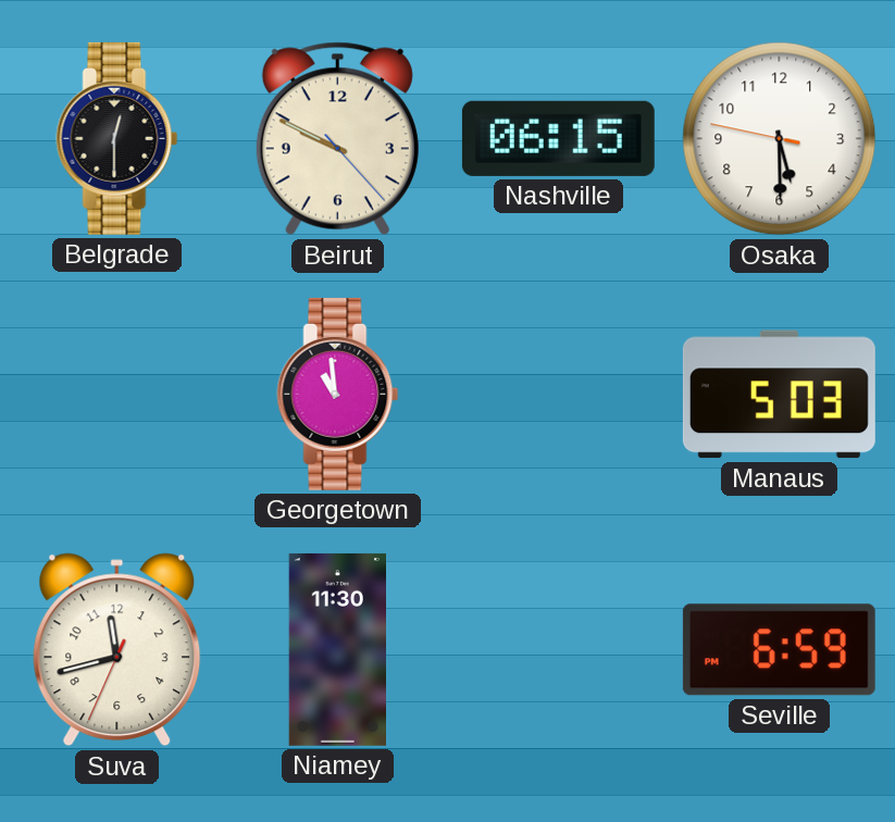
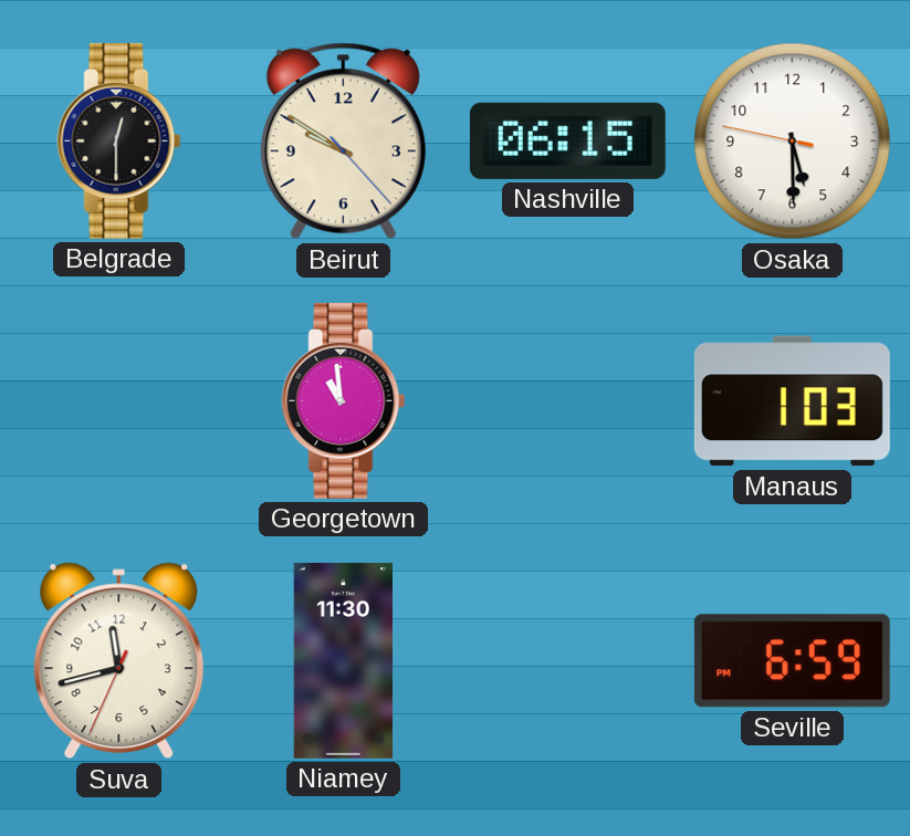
Beirut: 9:49 -> 9:50
Manaus: 5:03 -> 1:03
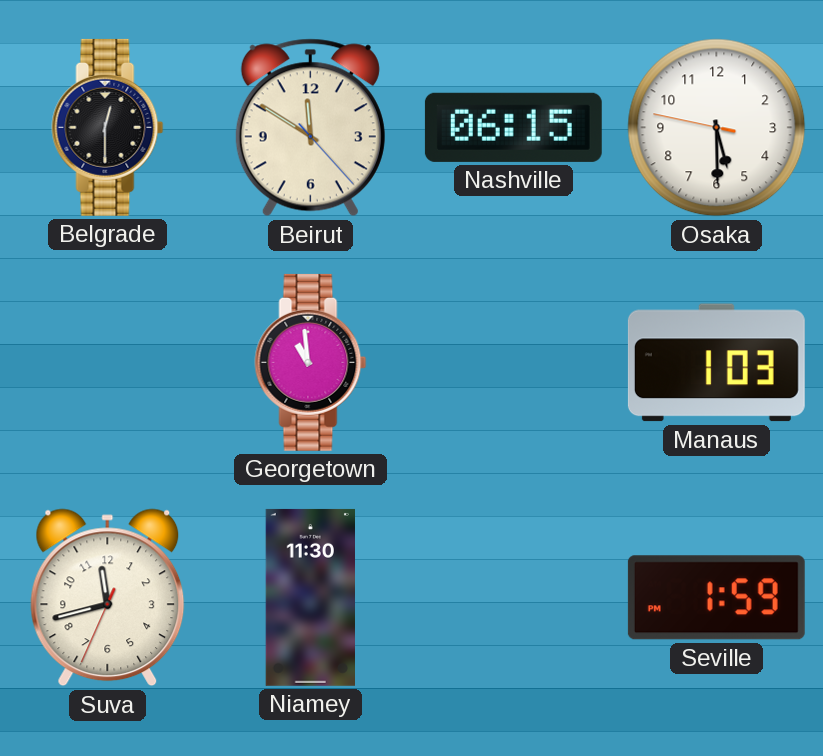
Beirut: 9:50 -> 11:50
Seville: 6:59 -> 1:59
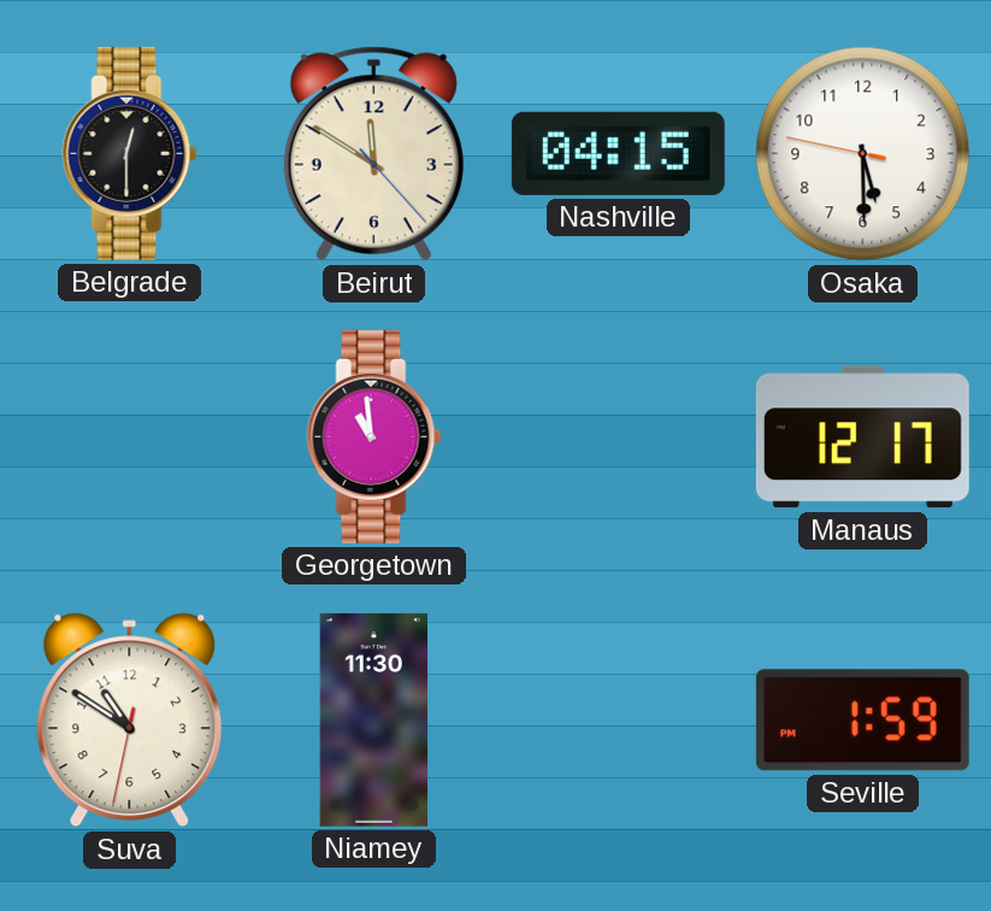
Nashville: 06:15 -> 04:15
Manaus: 1:03 -> 12:17
Suva: 11:42 -> 10:50
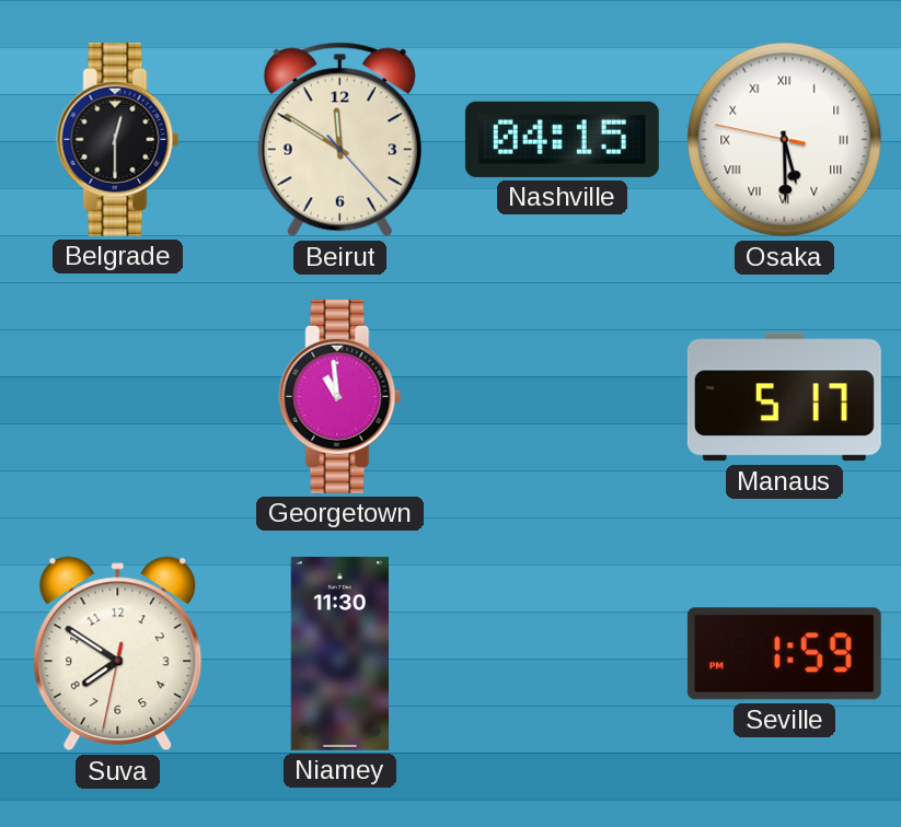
Osaka numerals: Arabic -> Roman
Manaus: 12:17 -> 5:17
Suva: 10:50 -> 7:50
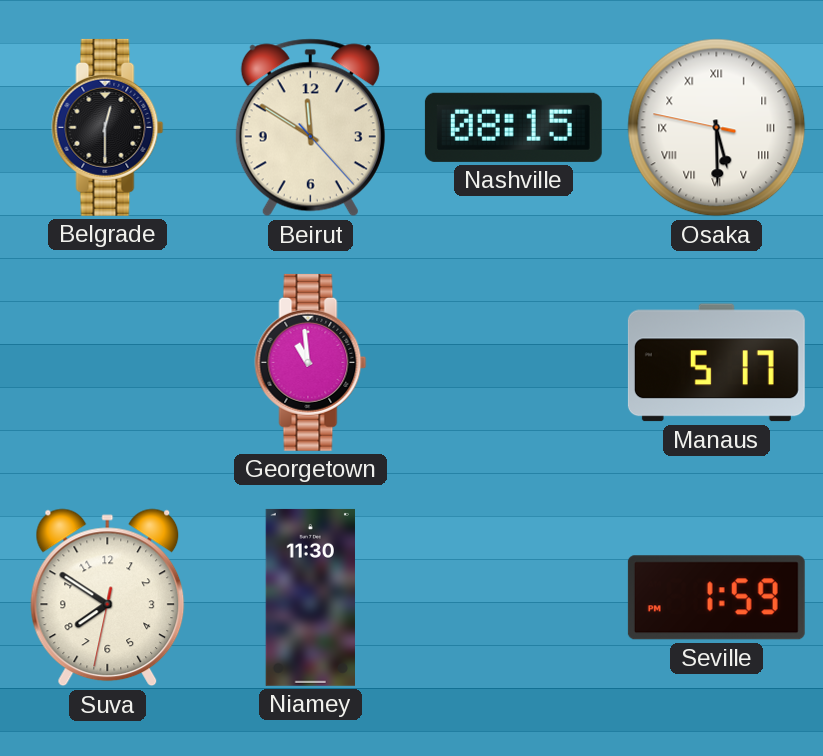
Nashville: 04:15 -> 08:15
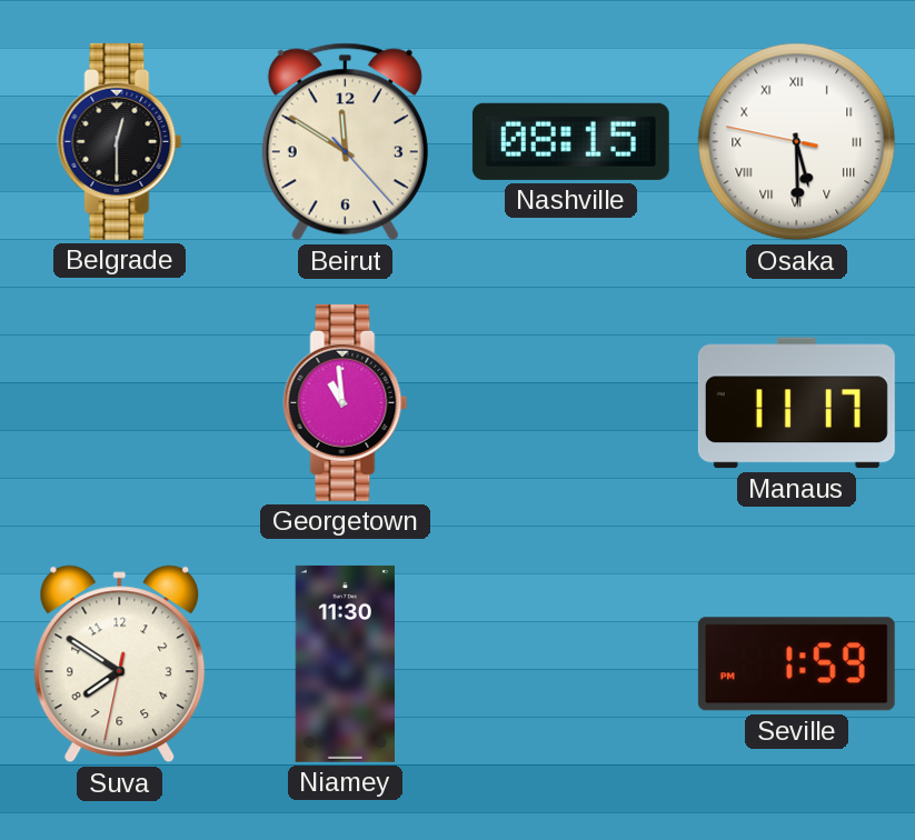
Manaus: 5:17 -> 11:17
